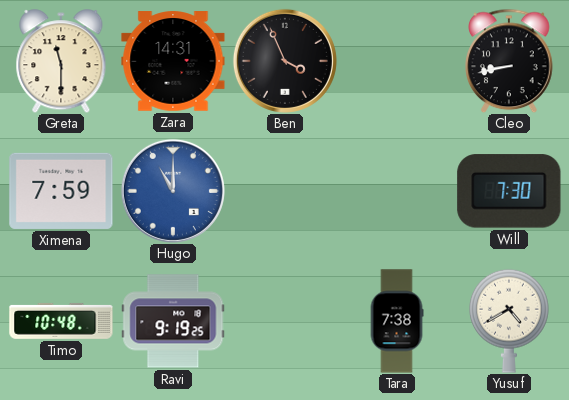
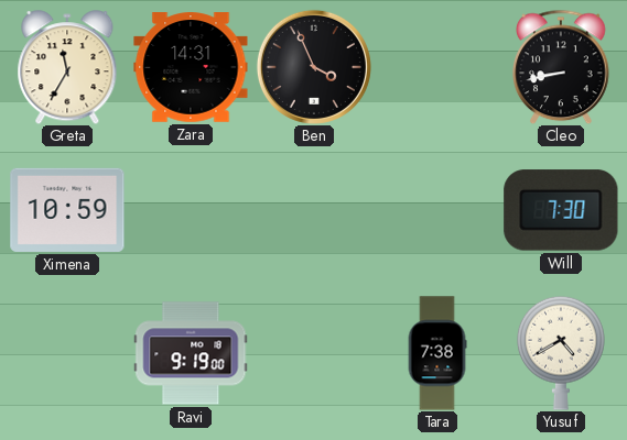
Greta: 11:30 -> 11:35
Ximena: 7:59 -> 10:59
Hugo: 11:00 -> none
Timo: 10:48 -> none
Ravi: 9:19:25 -> 9:19:00
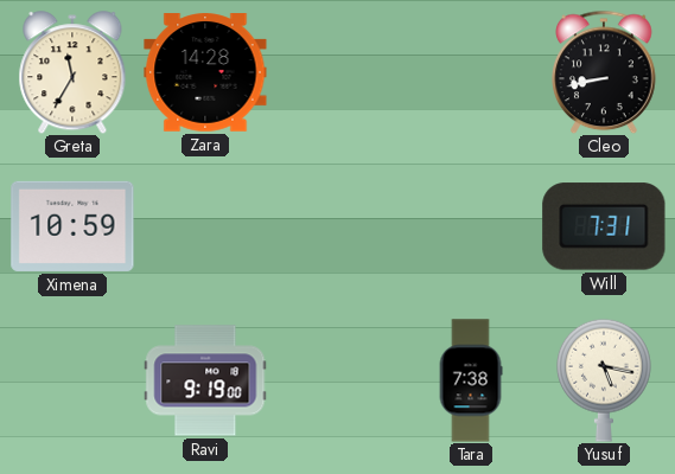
Zara: 14:31 -> 14:28
Ben: 3:56 -> none
Will: 7:30 -> 7:31
Yusuf: 4:40 -> 5:17
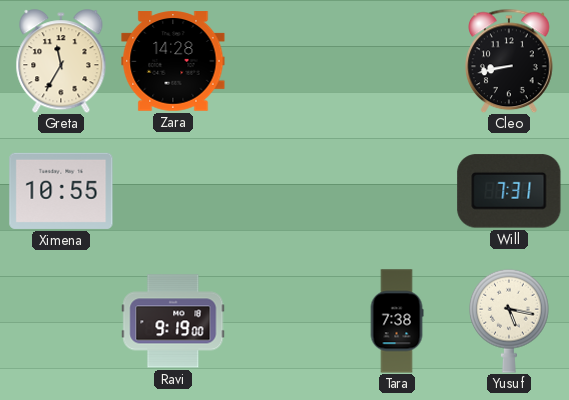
Ximena: 10:59 -> 10:55
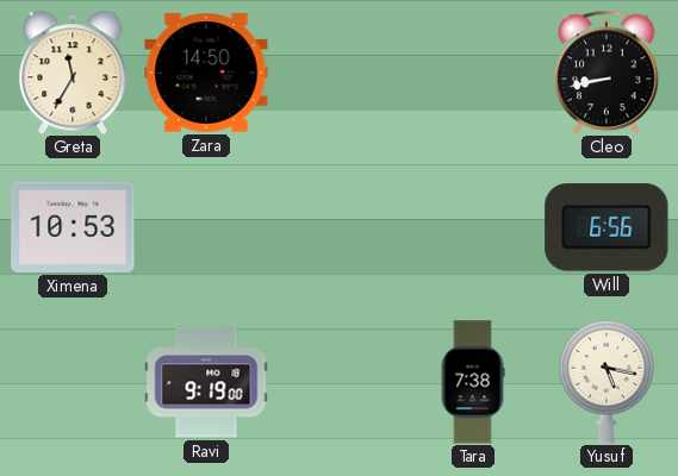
Zara: 14:28 -> 14:50
Ximena: 10:55 -> 10:53
Will: 7:31 -> 6:56
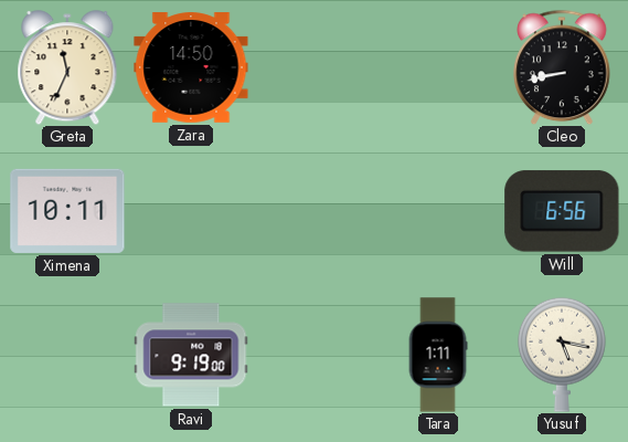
Greta: 11:35 -> 11:34
Ximena: 10:53 -> 10:11
Tara: 7:38 -> 1:11
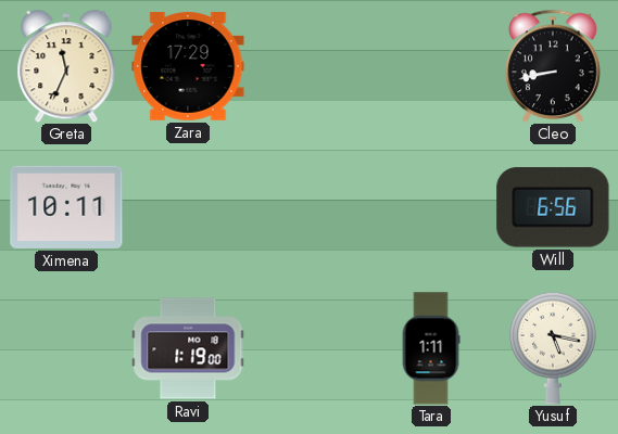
Zara: 14:50 -> 17:29
Ravi: 9:19 -> 1:19
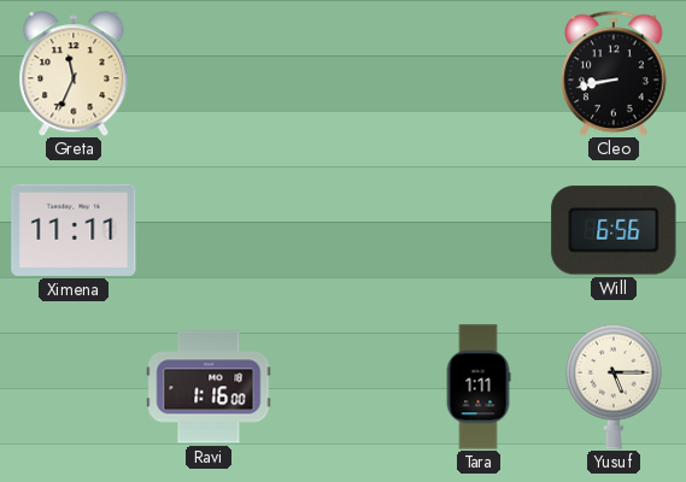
Zara: 17:29 -> none
Ximena: 10:11 -> 11:11
Ravi: 1:19 -> 1:16
Yusuf: 5:17 -> 5:15
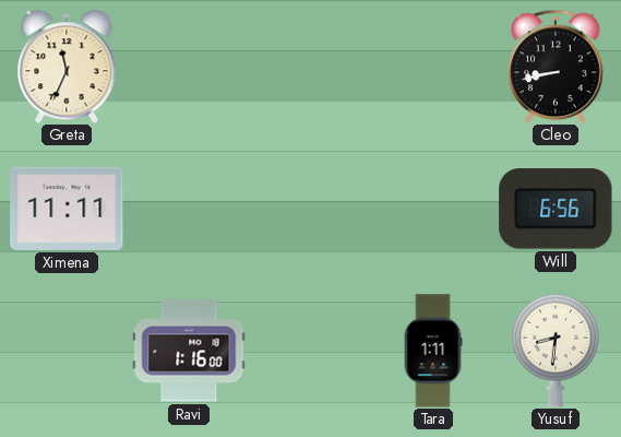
Yusuf: 5:15 -> 8:31
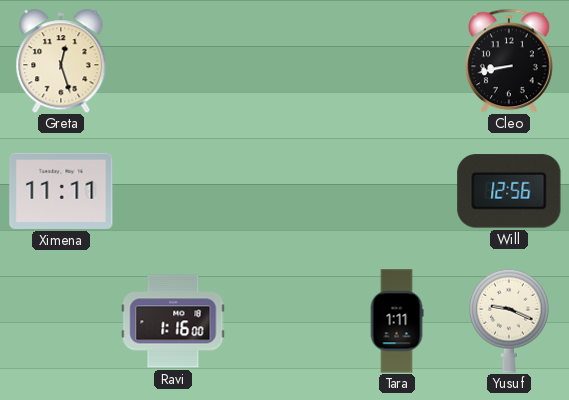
Greta: 11:34 -> 12:27
Will: 6:56 -> 12:56
Yusuf: 8:31 -> 9:19
